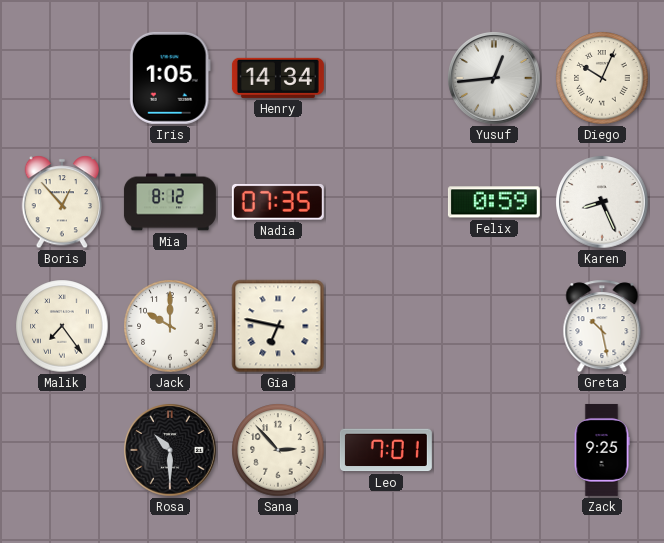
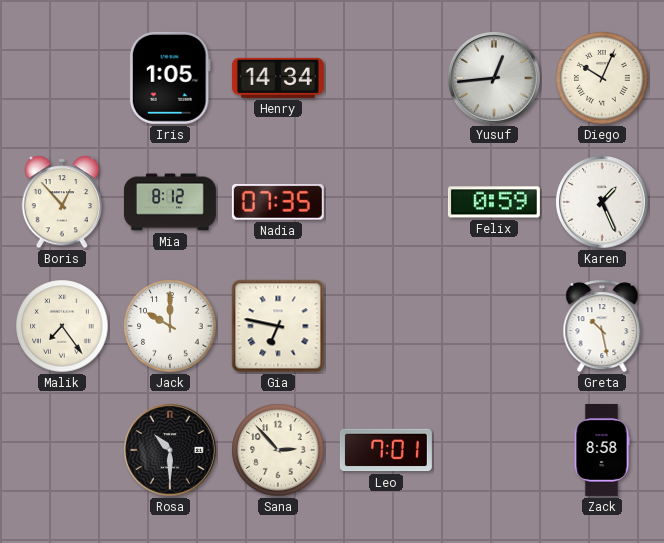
Karen: 8:26 -> 1:26
Zack: 9:25 -> 8:58
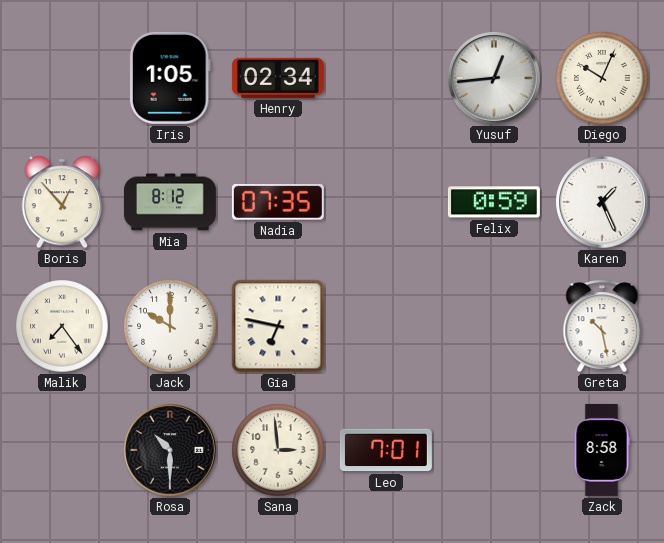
Henry: 14:34 -> 02:34
Sana: 2:53 -> 2:59
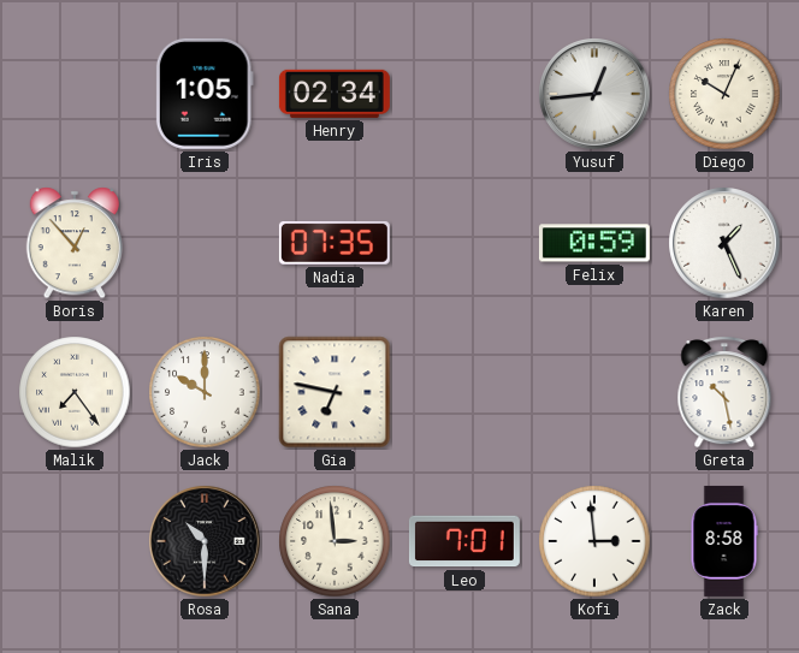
Mia: 8:12 -> none
Kofi: none -> 2:59
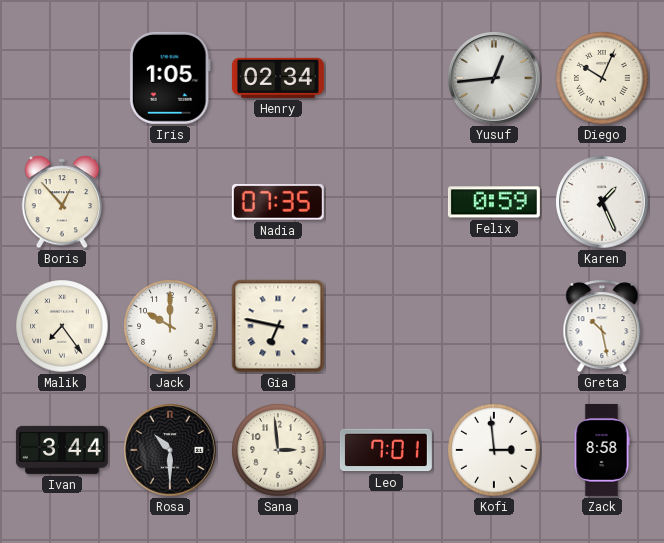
Ivan: none -> 3:44
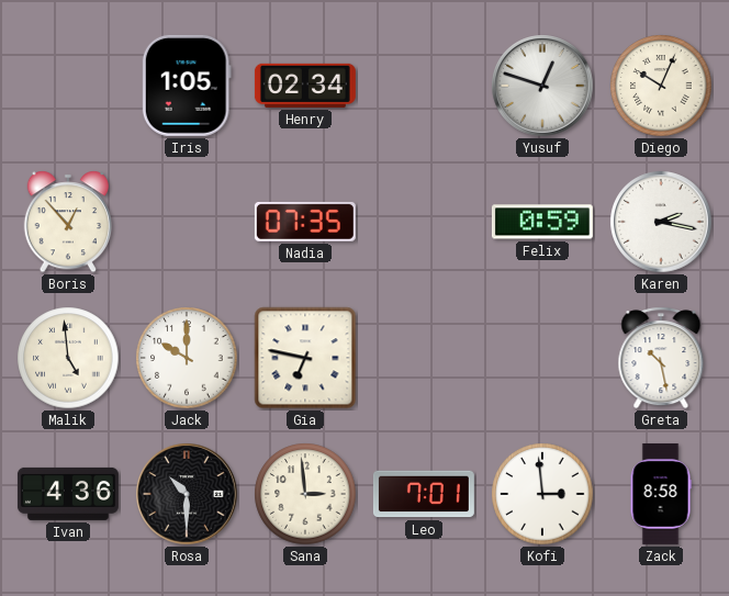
Yusuf: 12:44 -> 12:48
Karen: 1:26 -> 2:17
Malik: 7:24 -> 4:59
Ivan: 3:44 -> 4:36
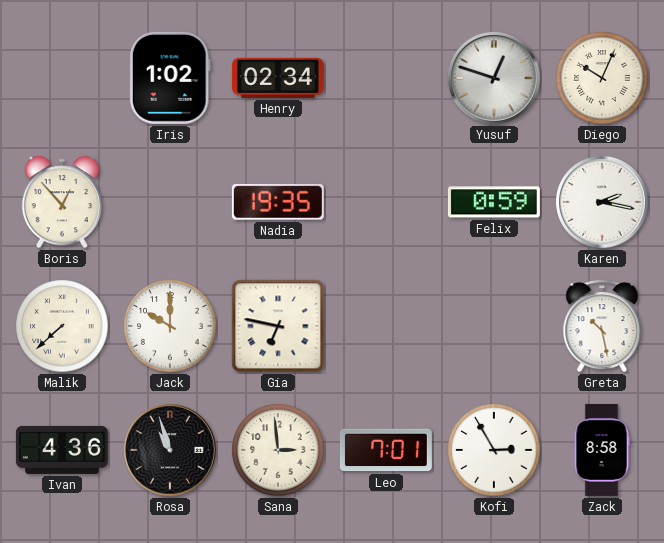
Iris: 1:05 -> 1:02
Nadia: 07:35 -> 19:35
Malik: 4:59 -> 7:38
Rosa: 10:30 -> 10:57
Kofi: 2:59 -> 2:55
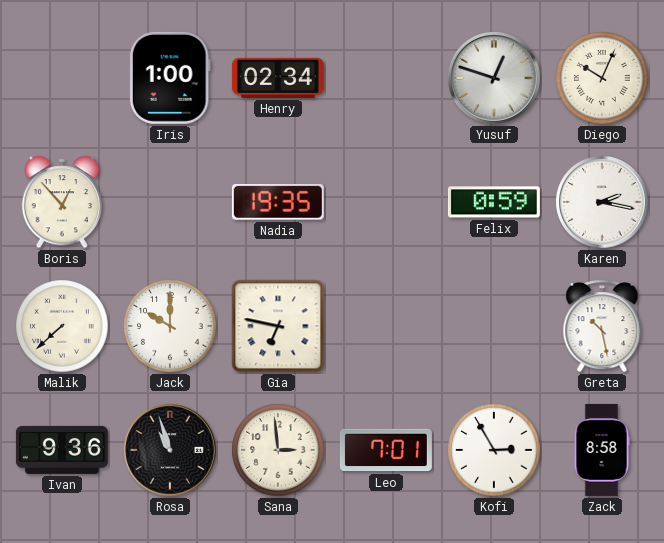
Iris: 1:02 -> 1:00
Ivan: 4:36 -> 9:36
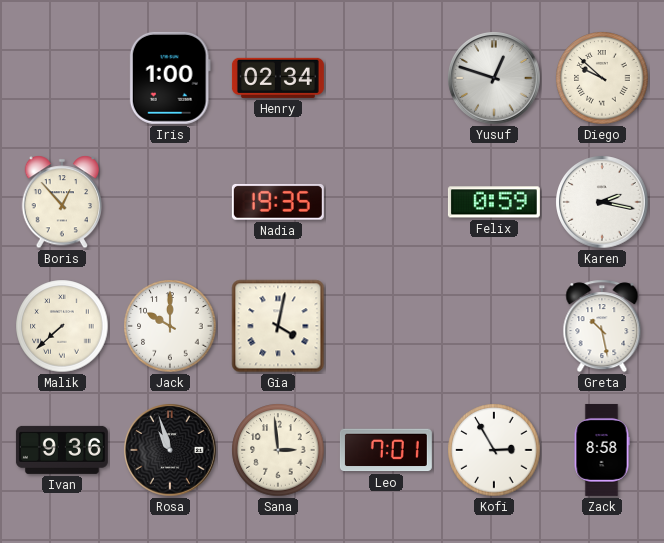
Diego: 10:04 -> 9:52
Gia: 6:47 -> 4:02
